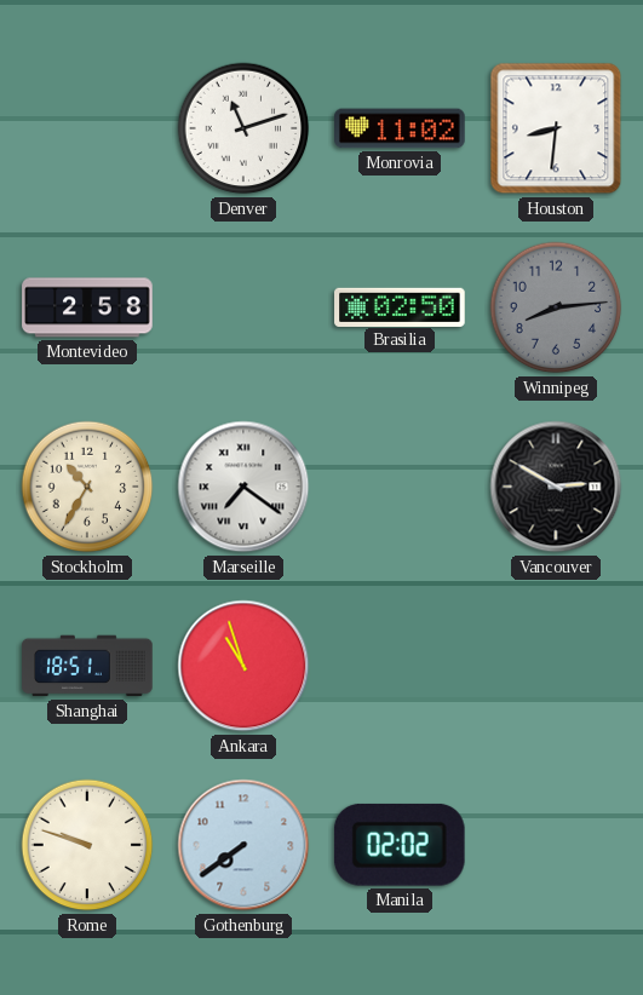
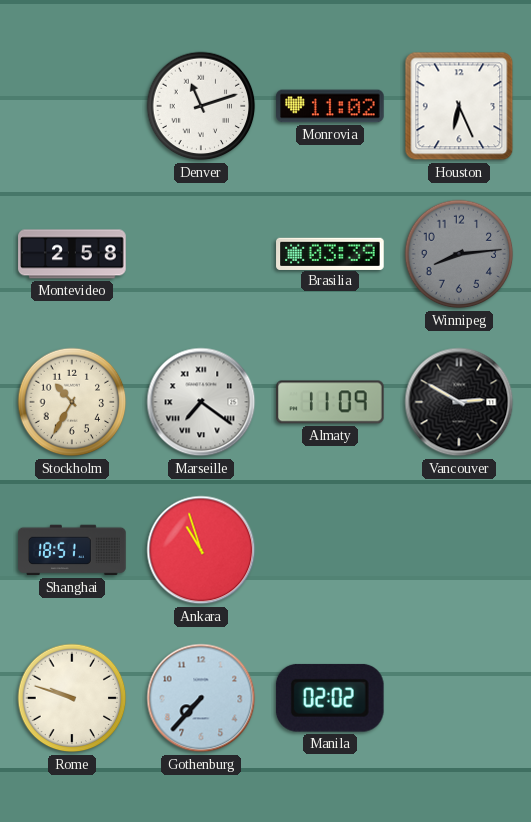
Houston: 8:31 -> 6:26
Brasilia: 02:50 -> 03:39
Almaty: none -> 11:09
Gothenburg: 7:39 -> 7:37
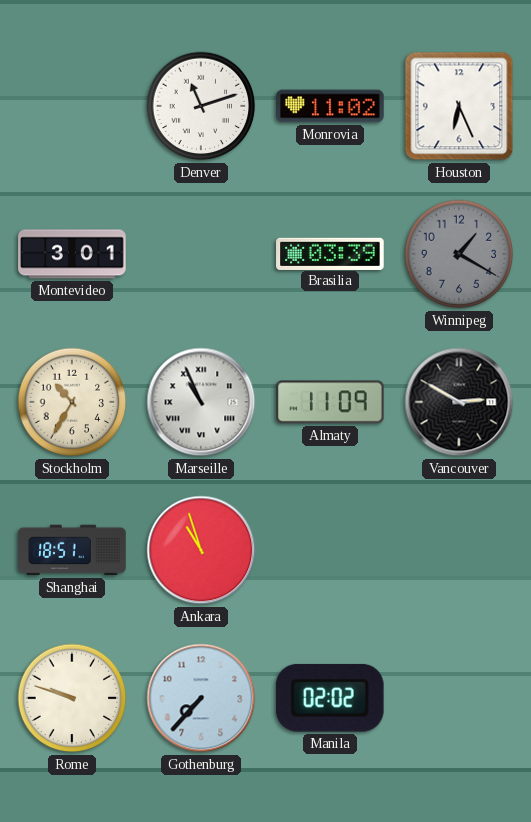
Montevideo: 2:58 -> 3:01
Winnipeg: 8:14 -> 1:20
Marseille: 7:21 -> 10:56
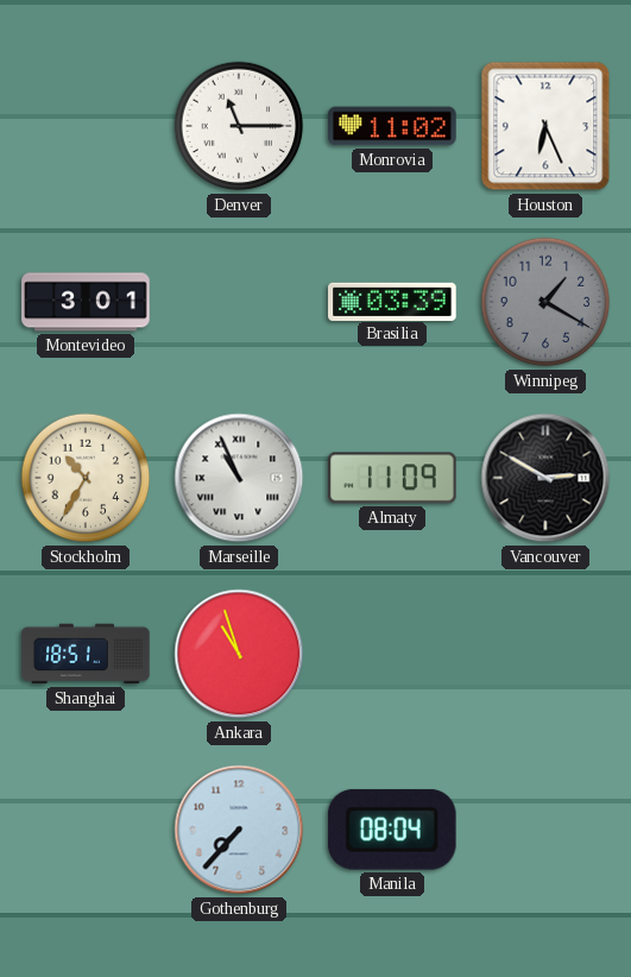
Denver: 11:12 -> 11:15
Rome: 9:48 -> none
Manila: 02:02 -> 08:04
